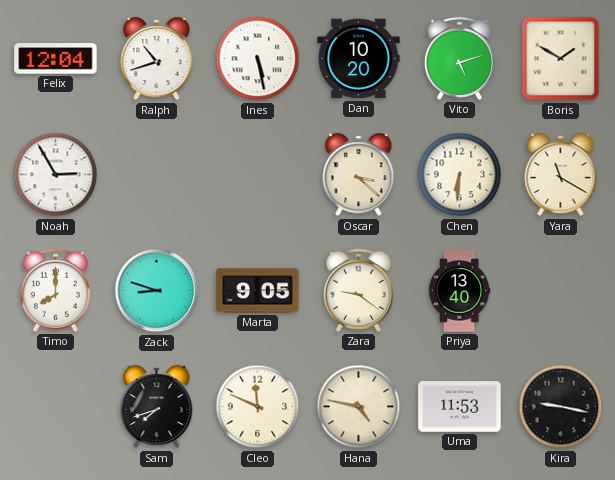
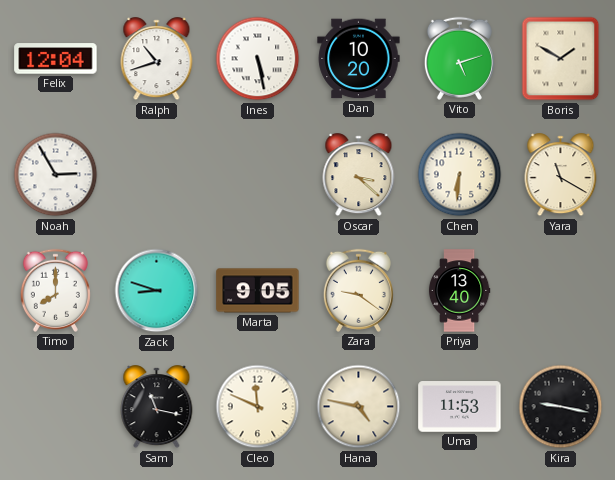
Sam: 7:42 -> 11:17
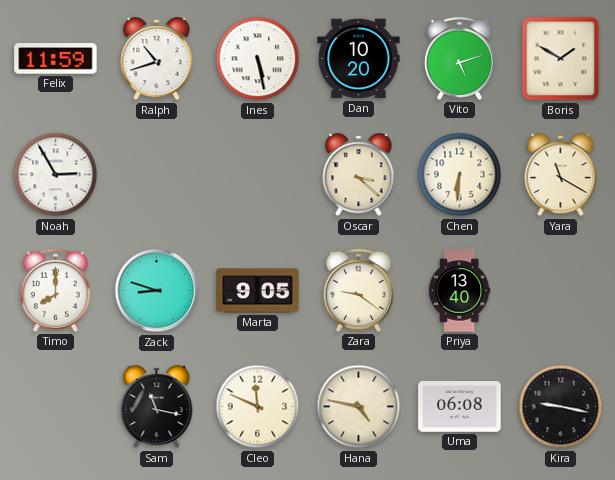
Felix: 12:04 -> 11:59
Uma: 11:53 -> 06:08
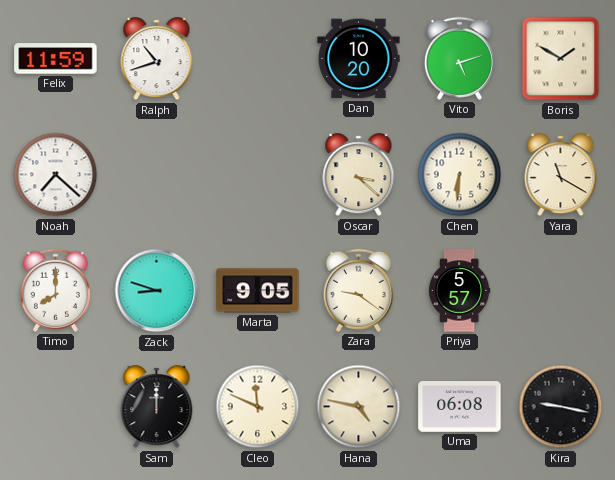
Ines: 5:28 -> none
Noah: 2:55 -> 7:22
Priya: 13:40 -> 5:57
Sam: 11:17 -> 12:00
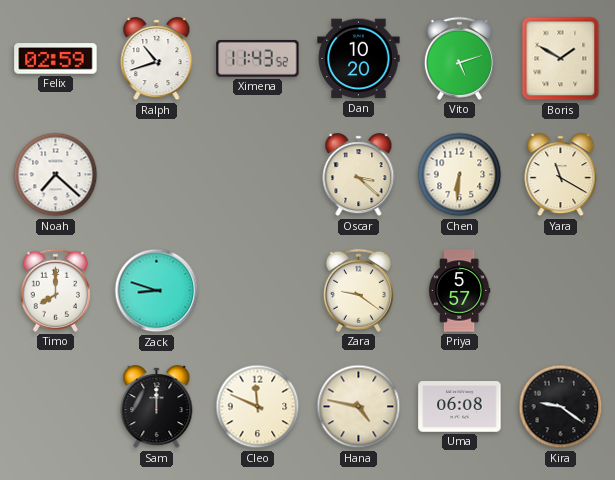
Felix: 11:59 -> 02:59
Ximena: none -> 11:43
Marta: 9:05 -> none
Kira: 9:17 -> 9:21
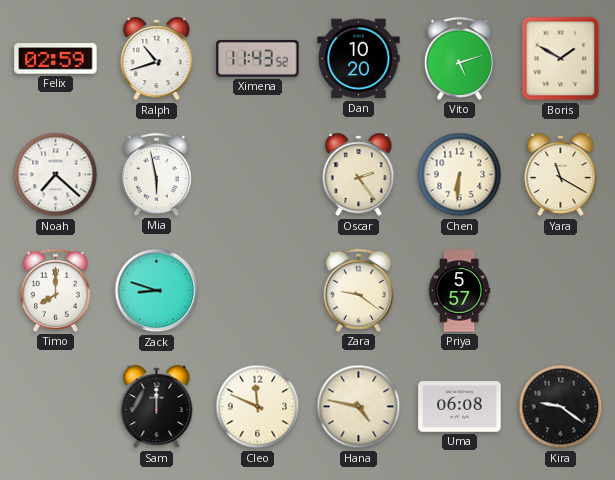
Mia: none -> 5:58
Oscar: 3:22 -> 2:24
